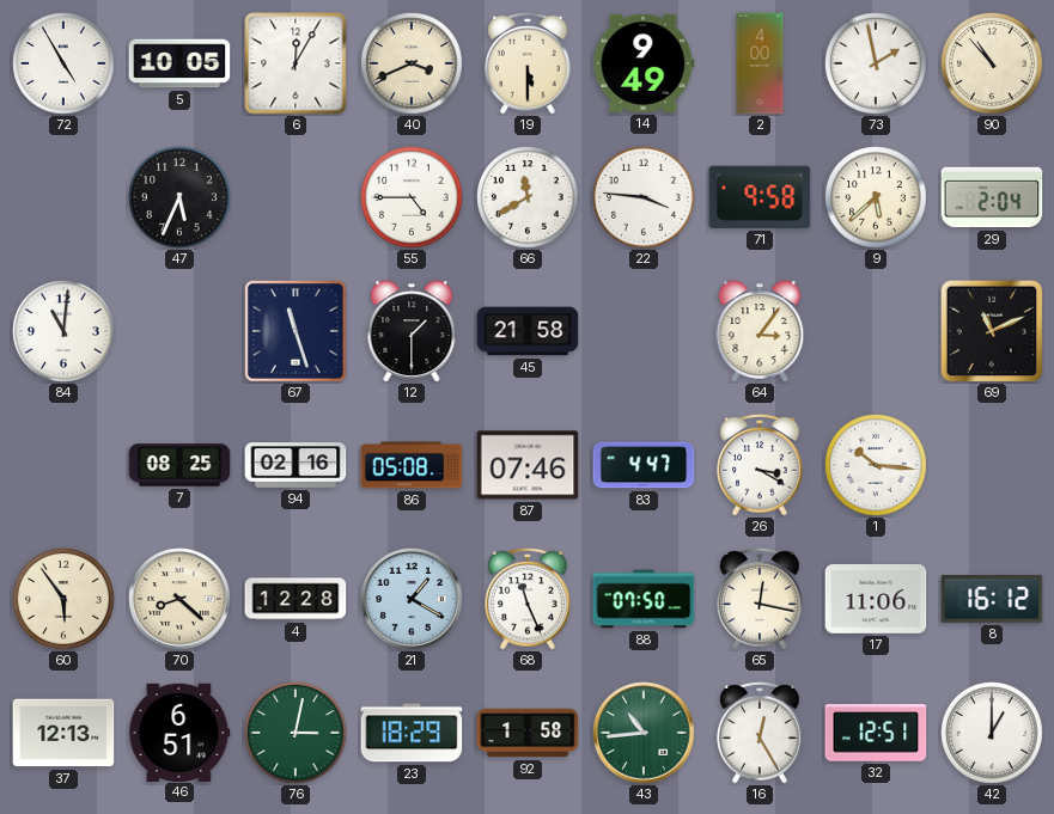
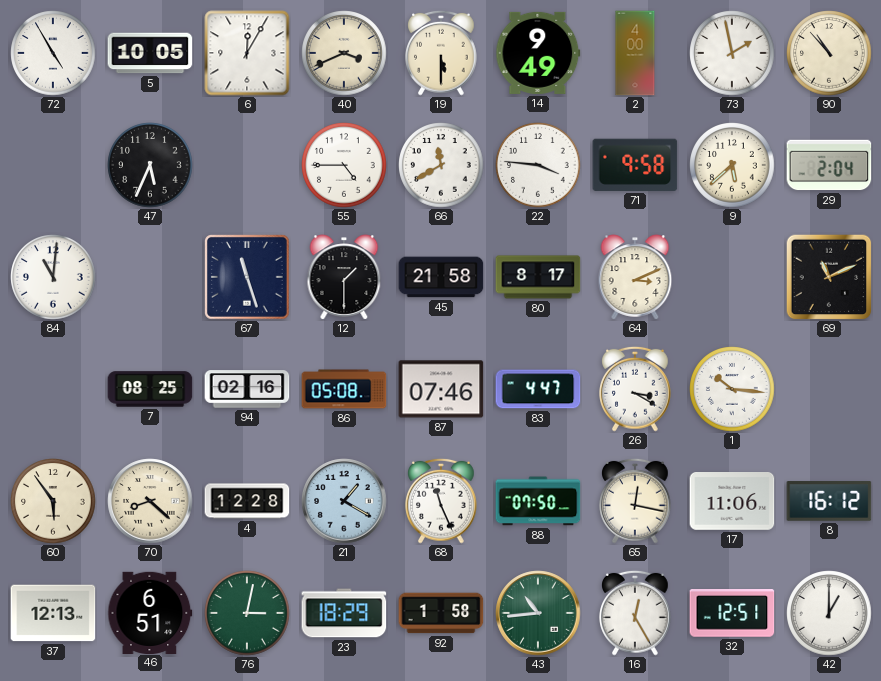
80: none -> 8:17
64: 3:06 -> 3:11
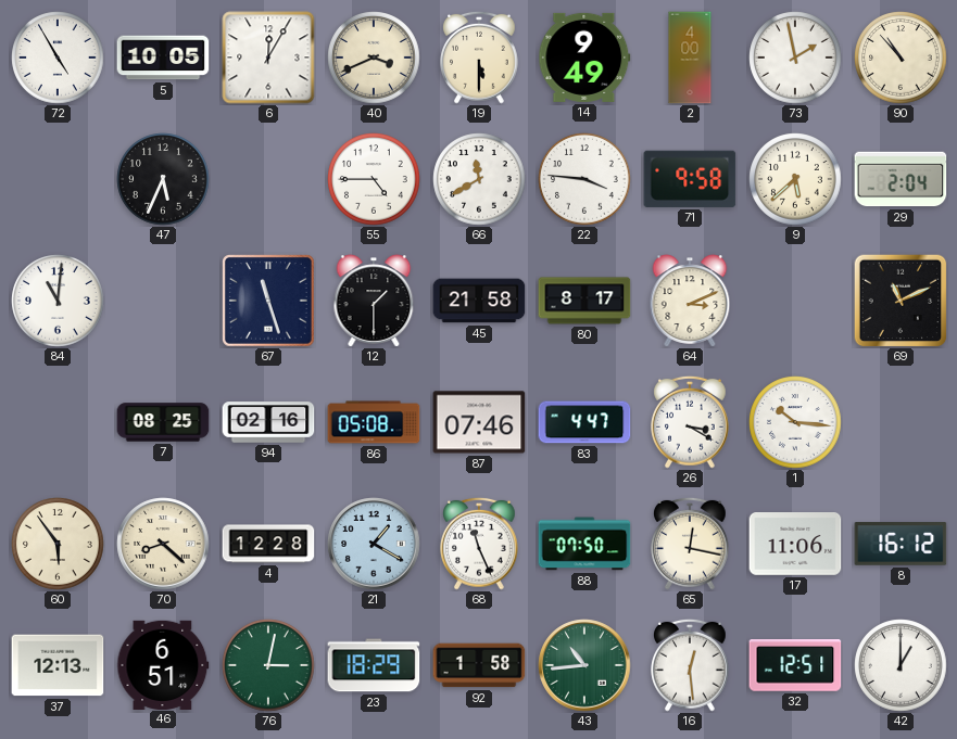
16: 12:25 -> 12:29
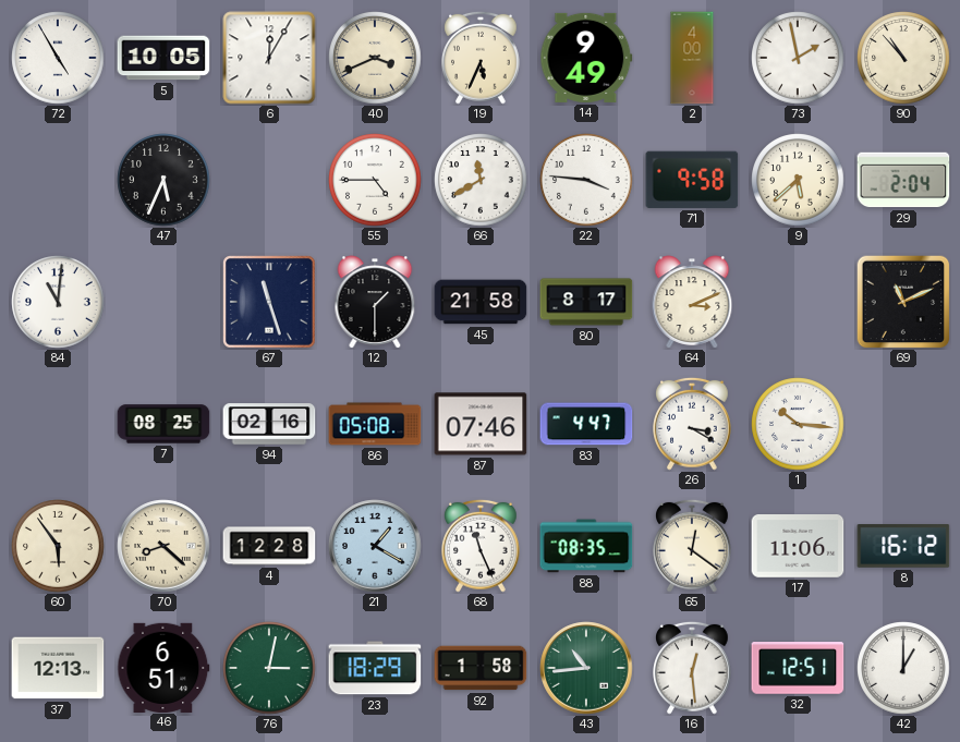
19: 5:30 -> 5:34
88: 07:50 -> 08:35
65: 12:17 -> 12:21
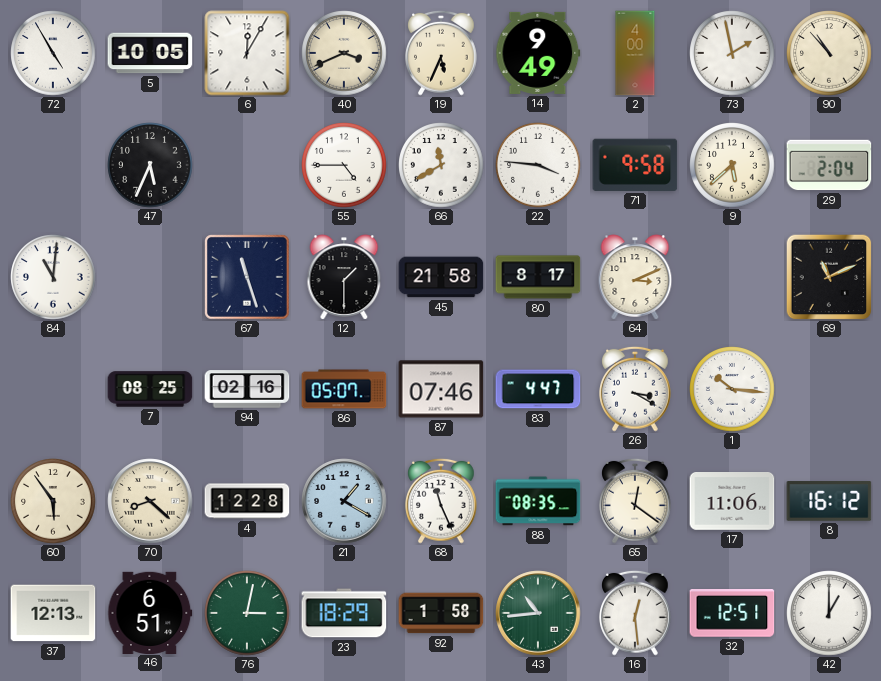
86: 05:08 -> 05:07
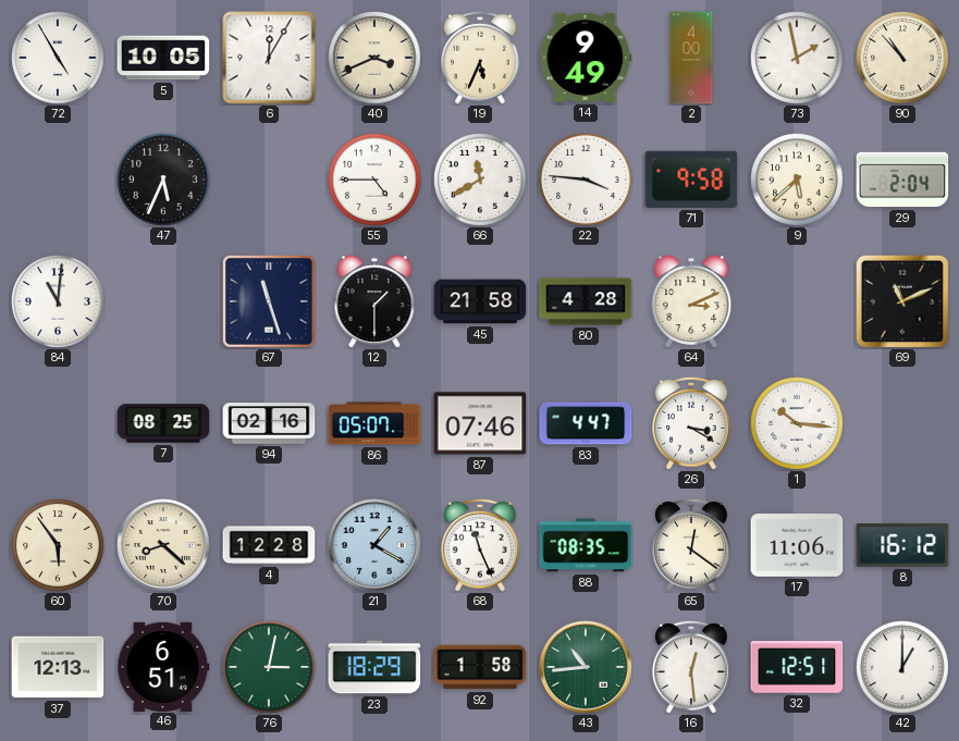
80: 8:17 -> 4:28
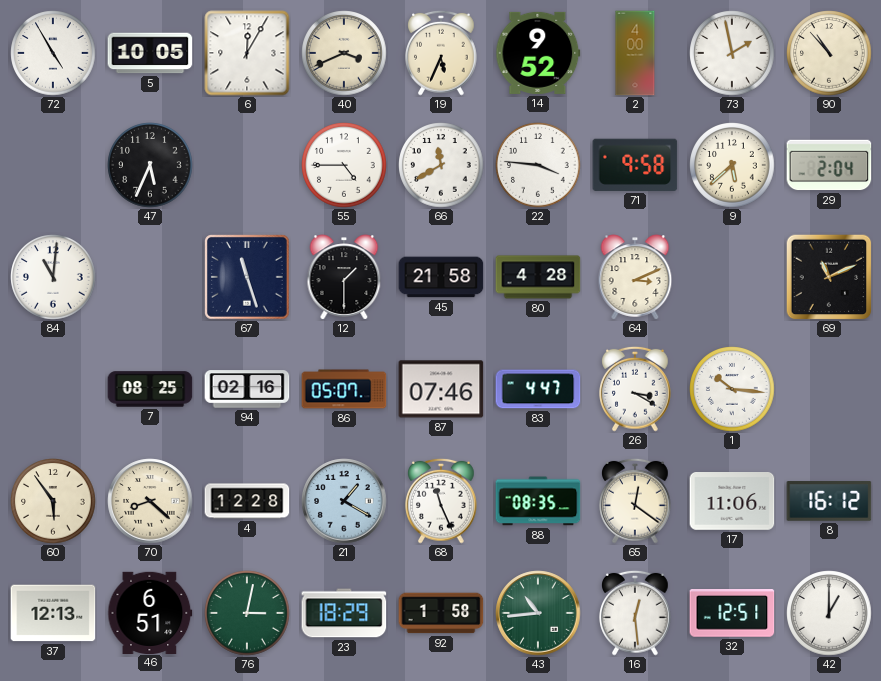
14: 9:49 -> 9:52
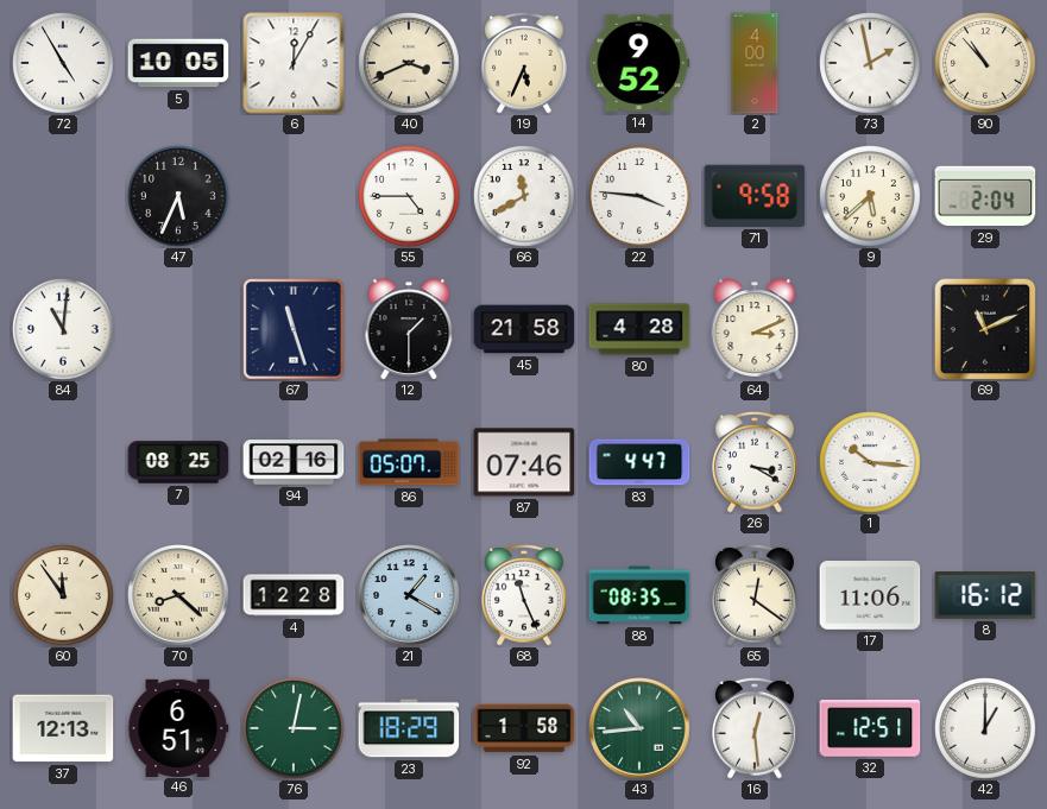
60: 5:54 -> 11:54
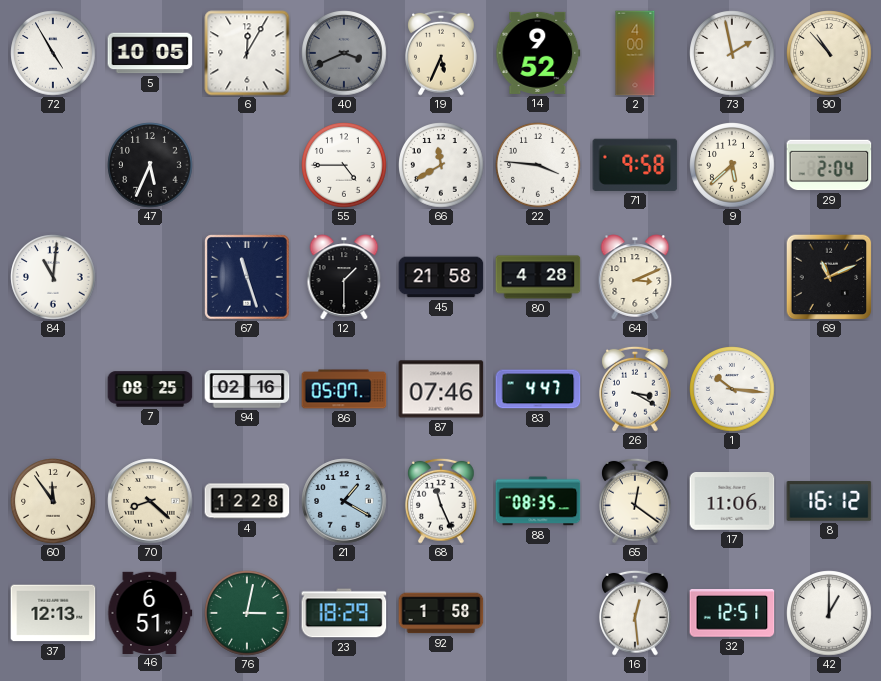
40 dial: cream -> grey
43: 10:44 -> none
